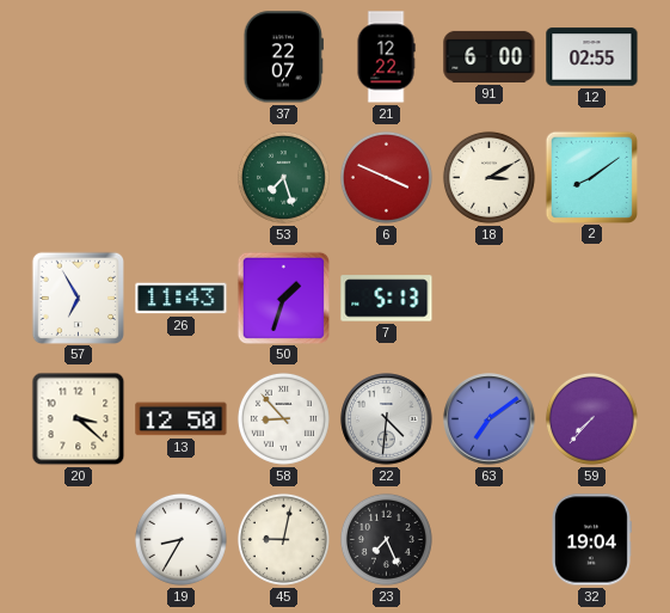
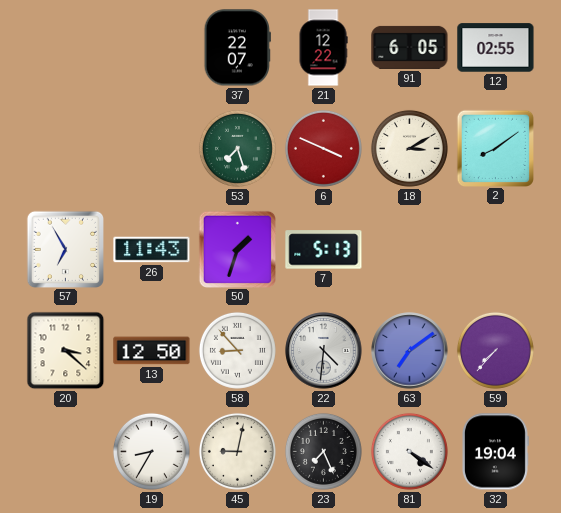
91: 6:00 -> 6:05
81: none -> 4:21
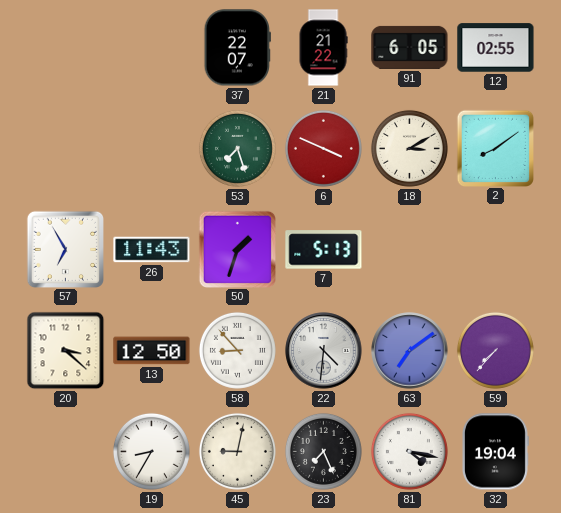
21: 12:22 -> 21:22
81: 4:21 -> 4:17
